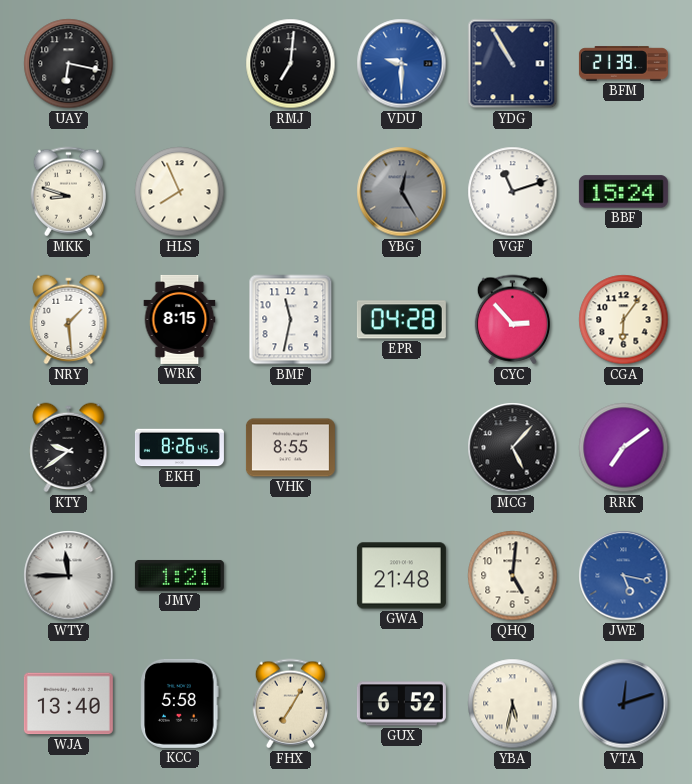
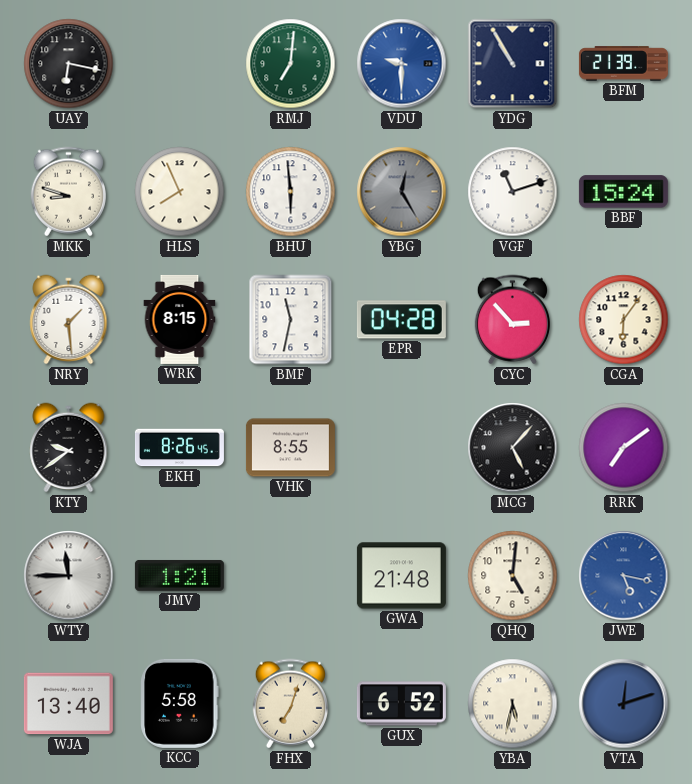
RMJ dial: black -> green
BHU: none -> 5:59
FHX: 7:05 -> 7:03
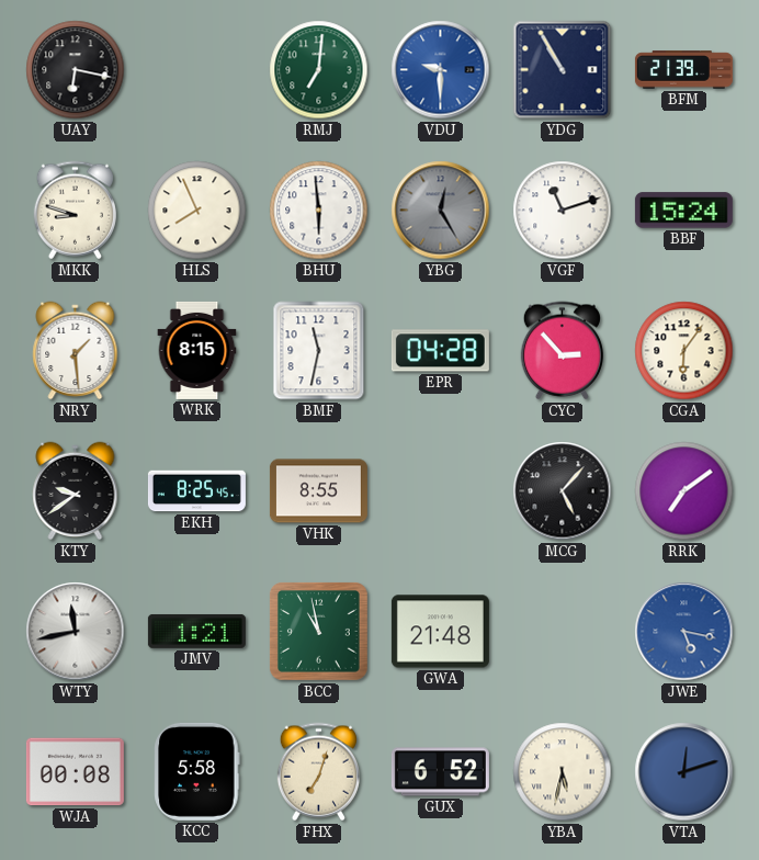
EKH: 8:26 -> 8:25
WTY: 11:45 -> 11:43
BCC: none -> 10:58
QHQ: 5:01 -> none
WJA: 13:40 -> 00:08
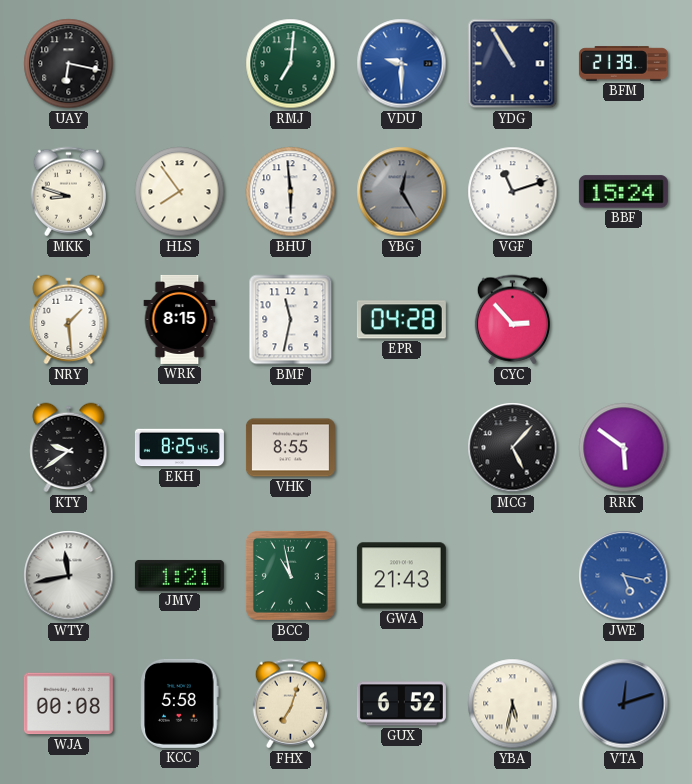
HLS: 7:56 -> 7:54
CGA: 6:06 -> none
RRK: 7:09 -> 5:51
GWA: 21:48 -> 21:43
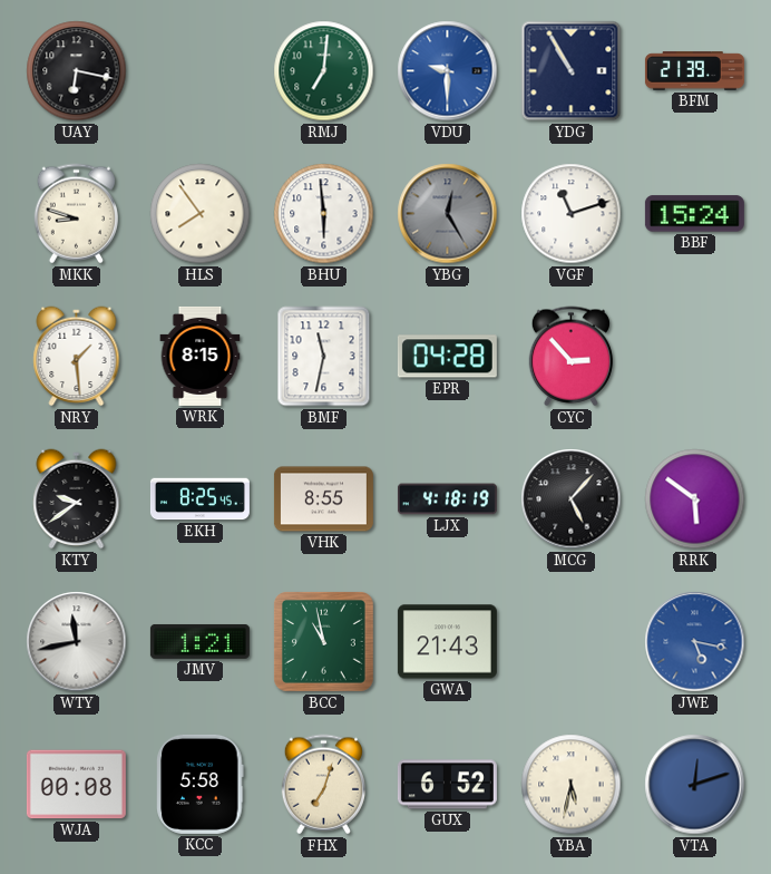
LJX: none -> 4:18
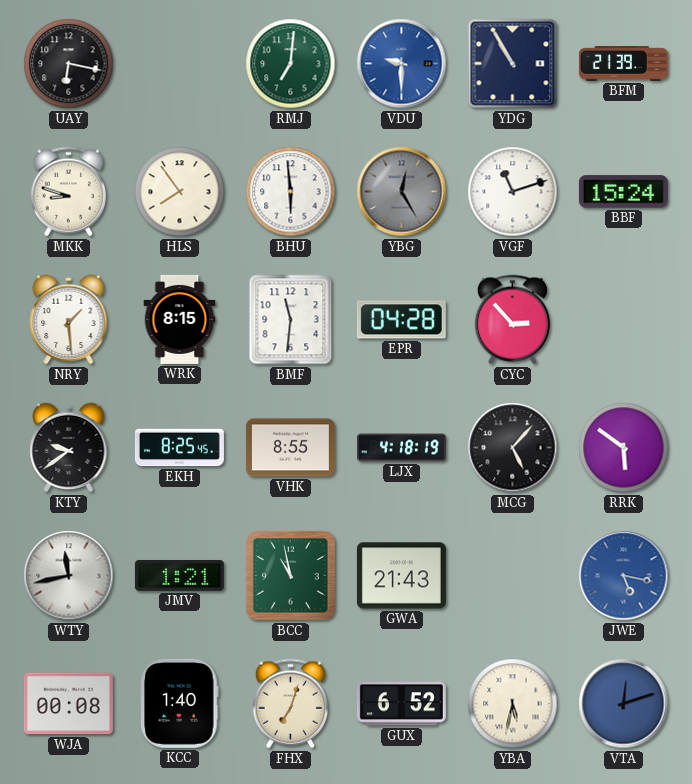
BMF: 11:32 -> 11:31
KCC: 5:58 -> 1:40
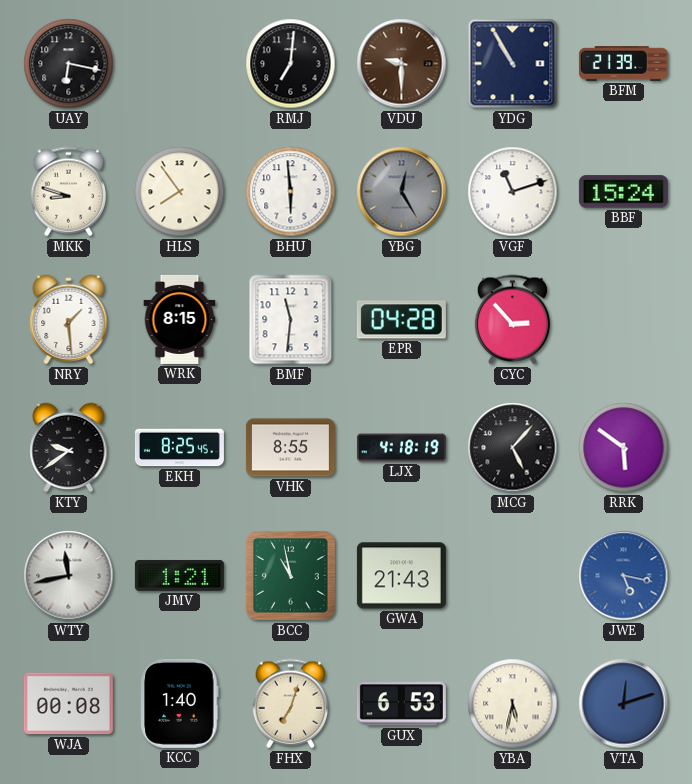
RMJ dial: green -> black
VDU dial: blue -> brown
GUX: 6:52 -> 6:53
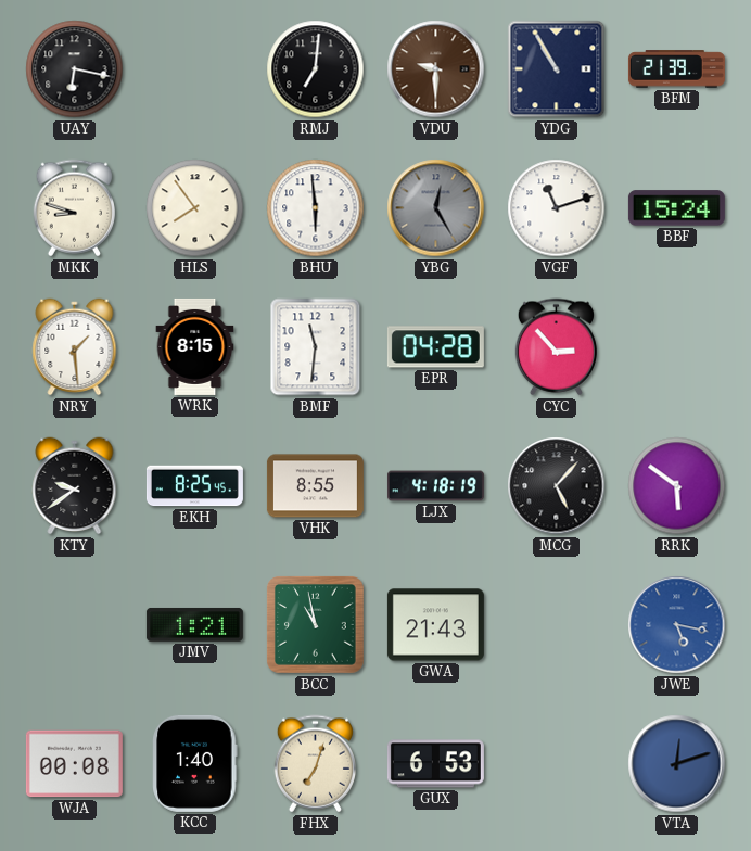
WTY: 11:43 -> none
YBA: 5:32 -> none
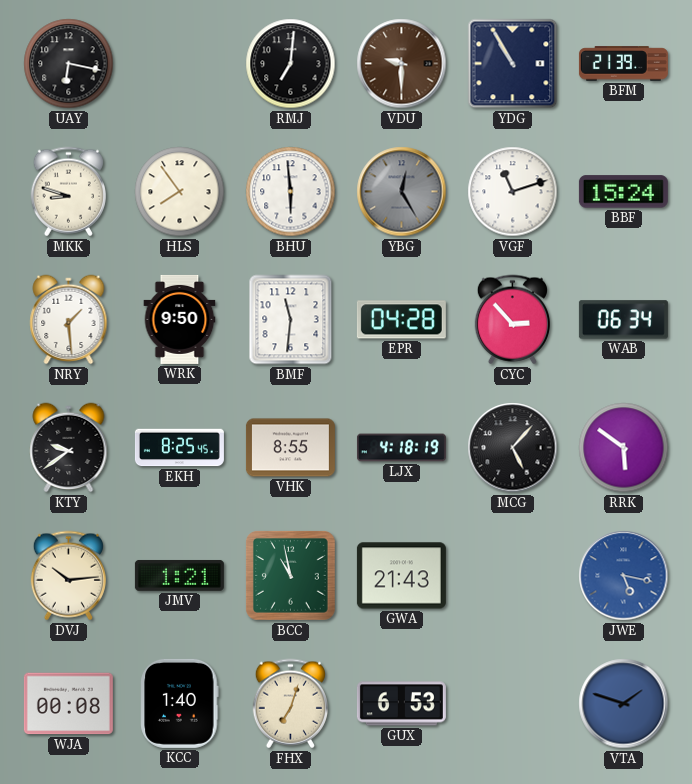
WRK: 8:15 -> 9:50
WAB: none -> 06:34
DVJ: none -> 10:14
VTA: 12:12 -> 1:48
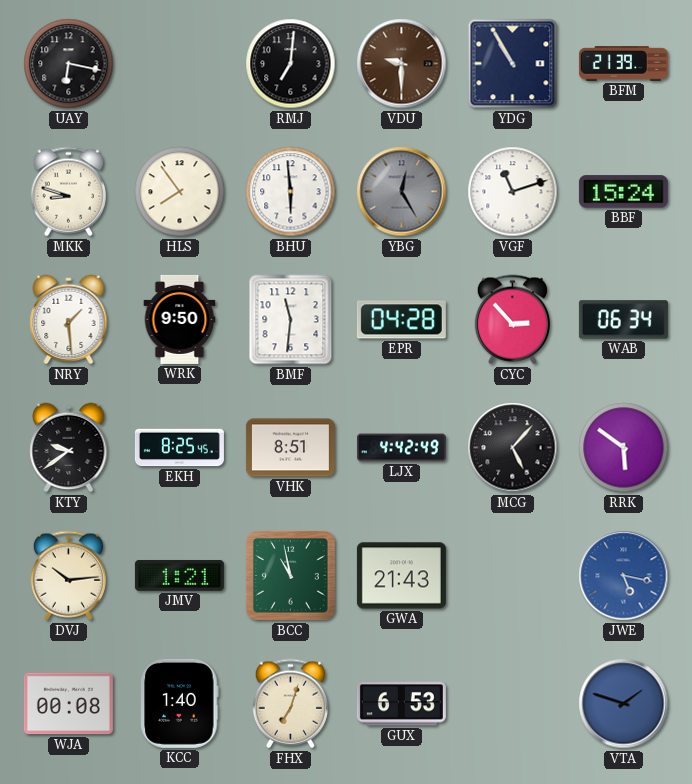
VHK: 8:55 -> 8:51
LJX: 4:18 -> 4:42
